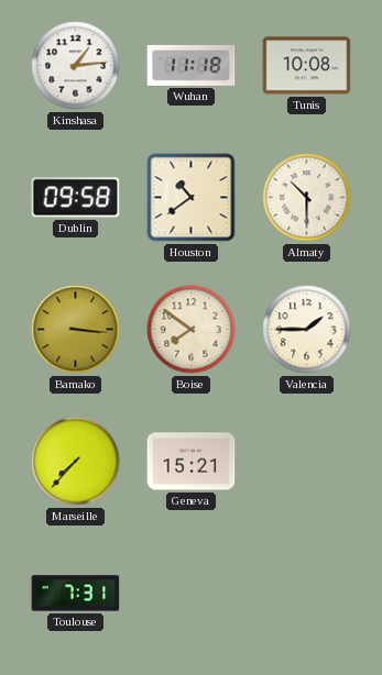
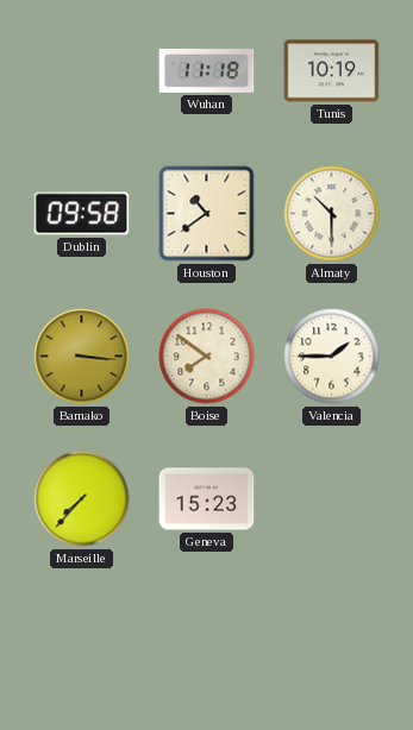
Kinshasa: 1:14 -> none
Tunis: 10:08 -> 10:19
Geneva: 15:21 -> 15:23
Toulouse: 7:31 -> none
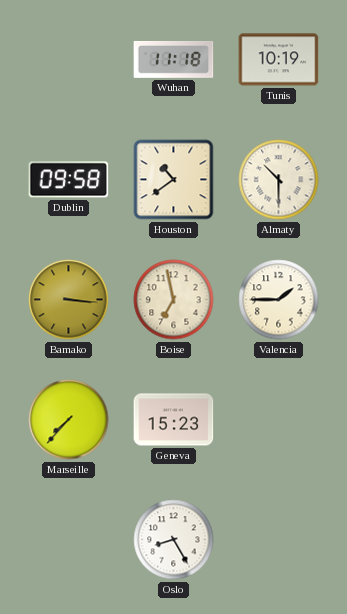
Boise: 7:51 -> 6:58
Oslo: none -> 8:25
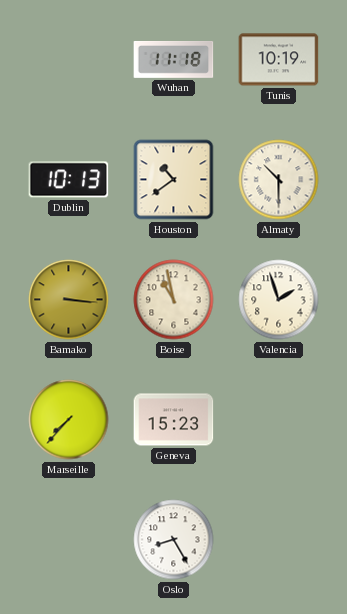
Dublin: 09:58 -> 10:13
Boise: 6:58 -> 10:58
Valencia: 1:45 -> 1:57
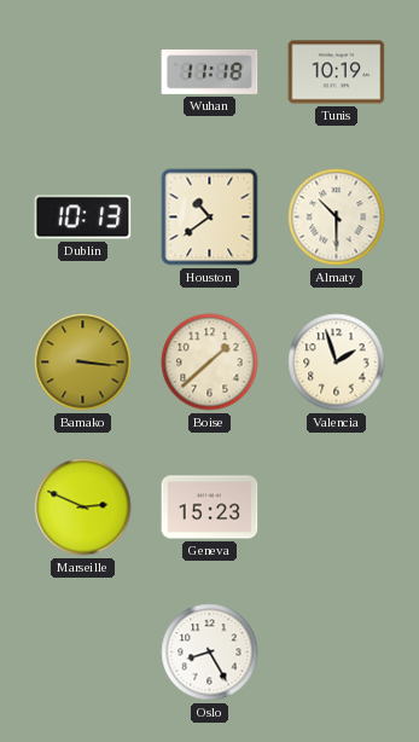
Boise: 10:58 -> 1:38
Marseille: 7:37 -> 2:49
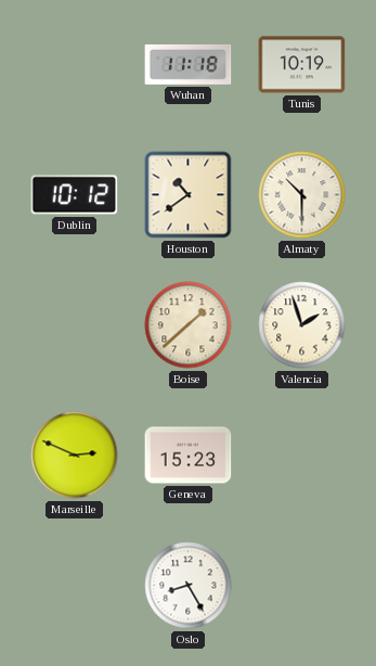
Dublin: 10:13 -> 10:12
Bamako: 3:16 -> none
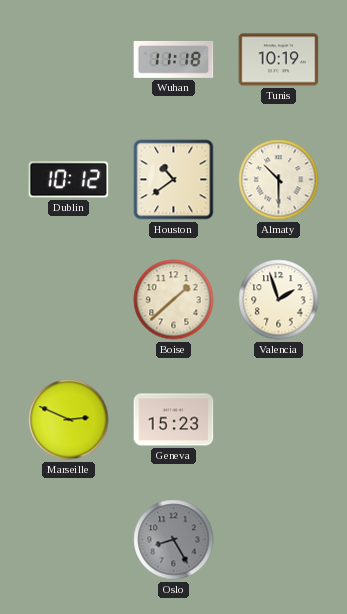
Oslo dial: white -> grey
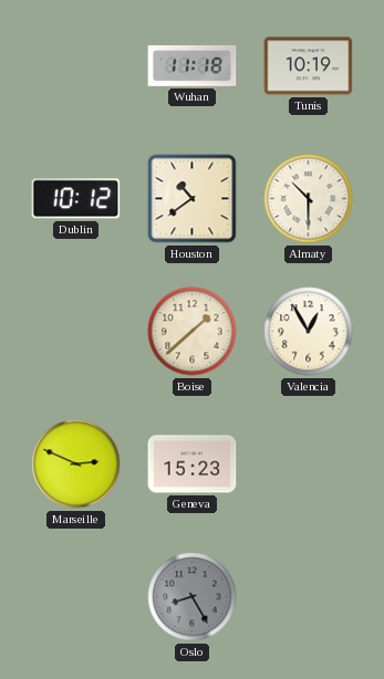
Valencia: 1:57 -> 12:55
